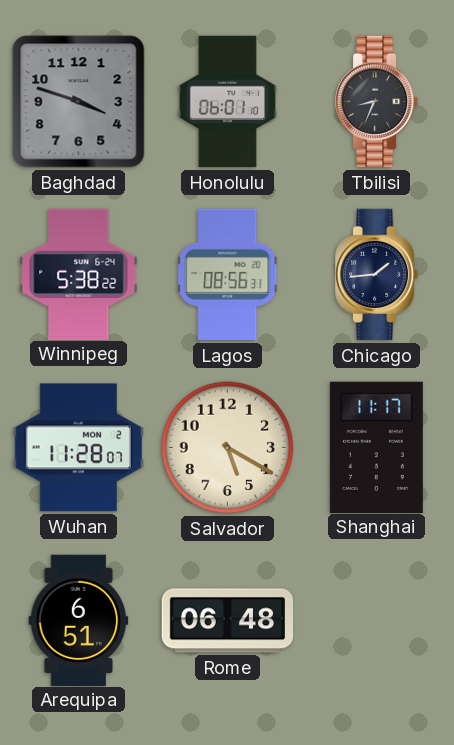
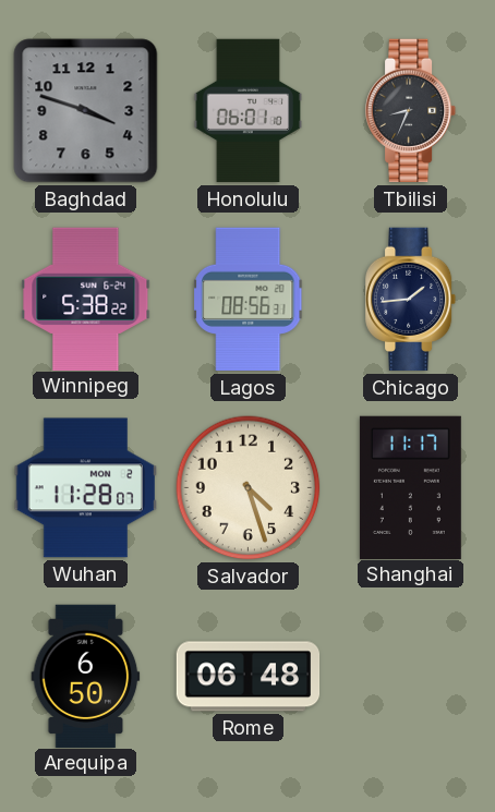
Salvador: 5:20 -> 4:27
Arequipa: 6:51 -> 6:50
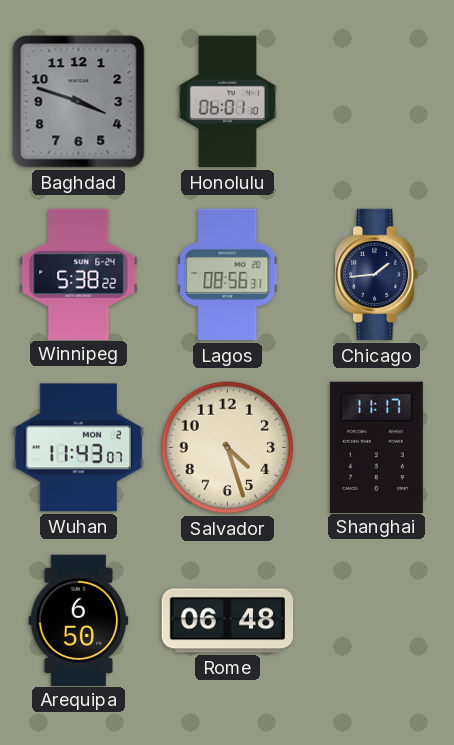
Tbilisi: 8:34 -> none
Wuhan: 11:28 -> 11:43
